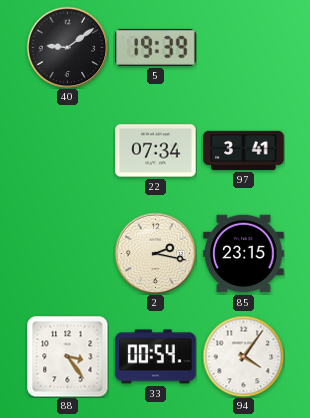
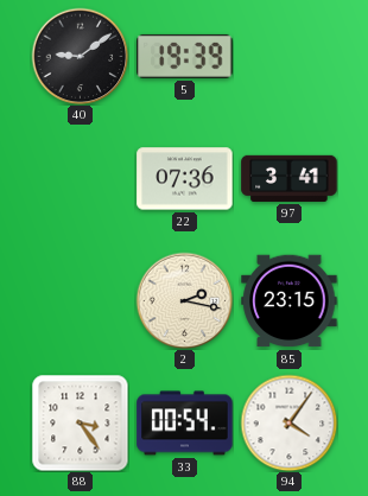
22: 07:34 -> 07:36
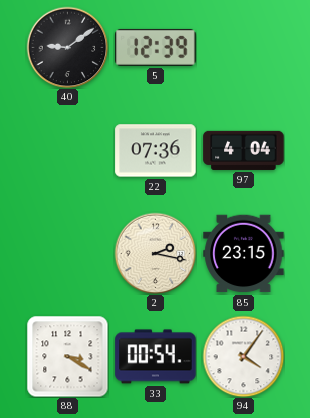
5: 19:39 -> 12:39
97: 3:41 -> 4:04
88: 3:24 -> 3:20
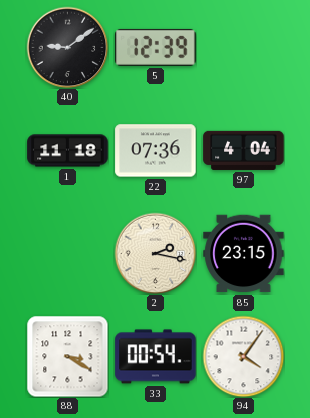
1: none -> 11:18
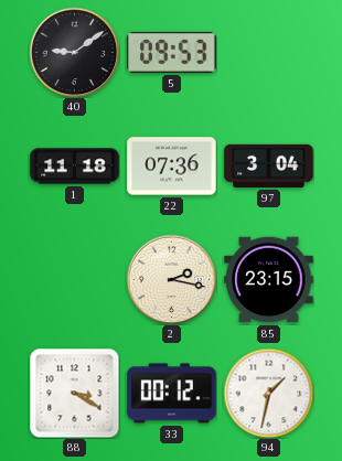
5: 12:39 -> 09:53
97: 4:04 -> 3:04
33: 00:54 -> 00:12
94: 4:06 -> 1:32
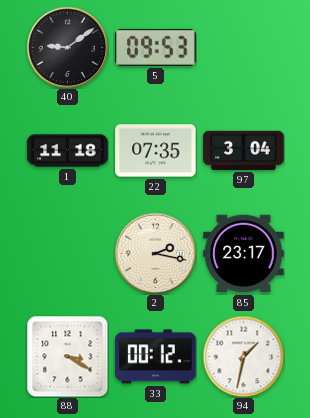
22: 07:36 -> 07:35
85: 23:15 -> 23:17
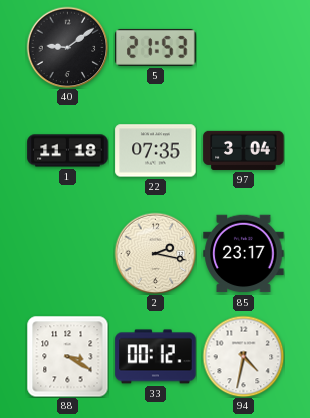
5: 09:53 -> 21:53
94: 1:32 -> 4:32
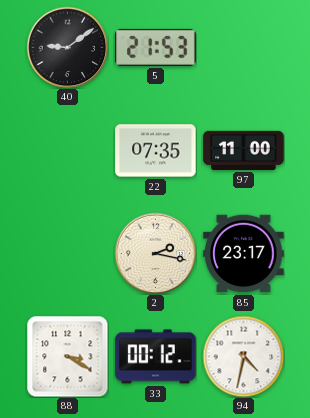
1: 11:18 -> none
97: 3:04 -> 11:00
